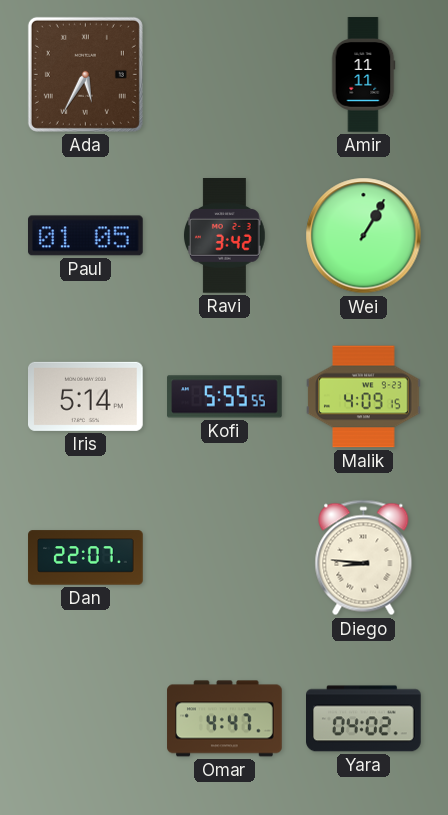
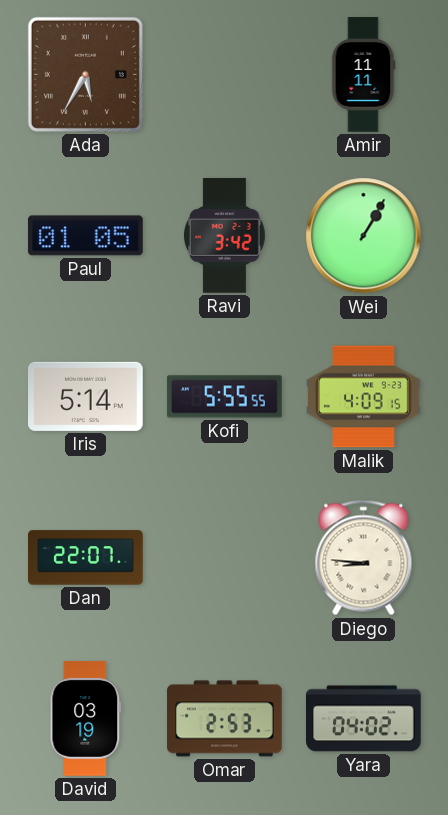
David: none -> 03:19
Omar: 4:47 -> 2:53
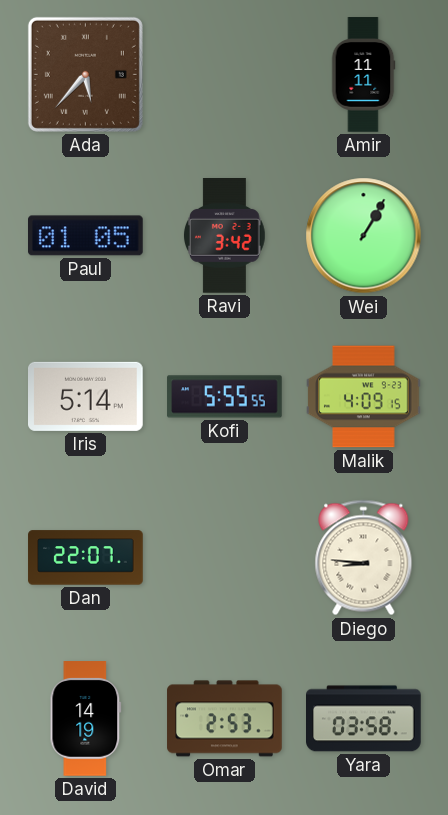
Ada: 5:35 -> 5:37
David: 03:19 -> 14:19
Yara: 04:02 -> 03:58
